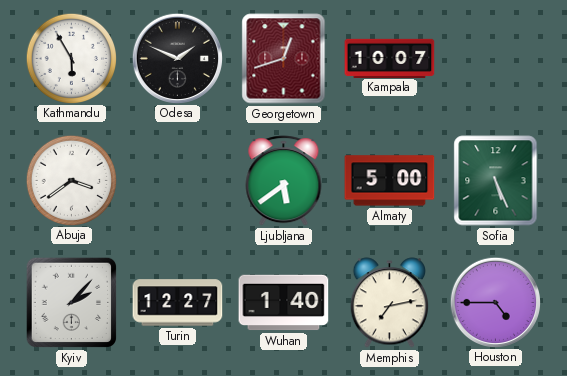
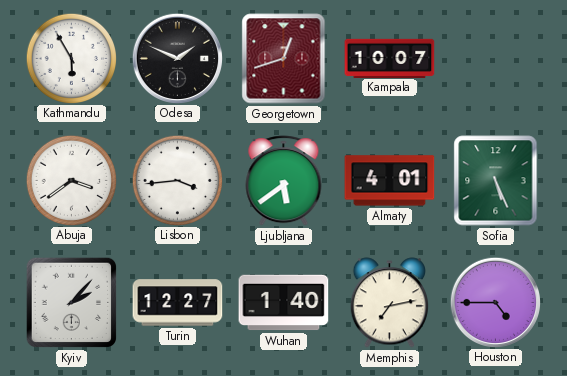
Lisbon: none -> 3:44
Almaty: 5:00 -> 4:01
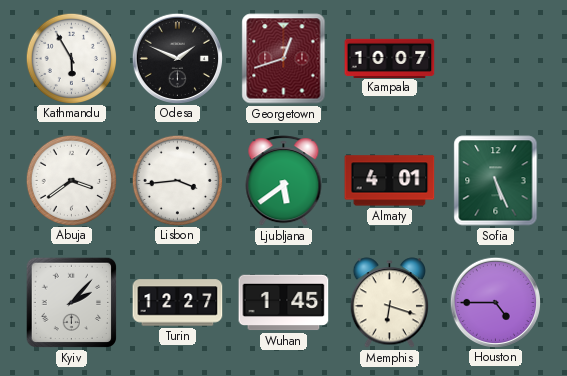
Wuhan: 1:40 -> 1:45
Memphis: 7:13 -> 6:18
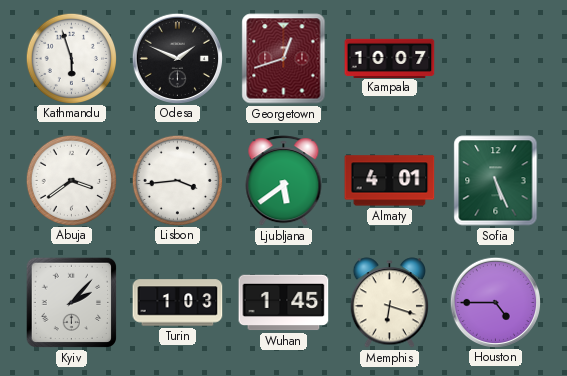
Kathmandu: 5:55 -> 5:57
Turin: 12:27 -> 1:03
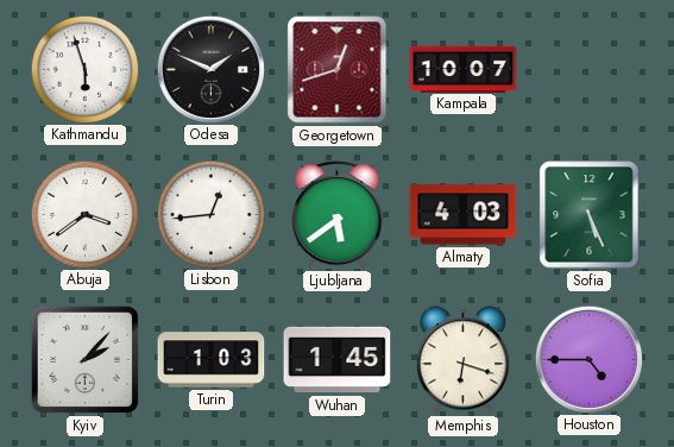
Lisbon: 3:44 -> 12:44
Almaty: 4:01 -> 4:03
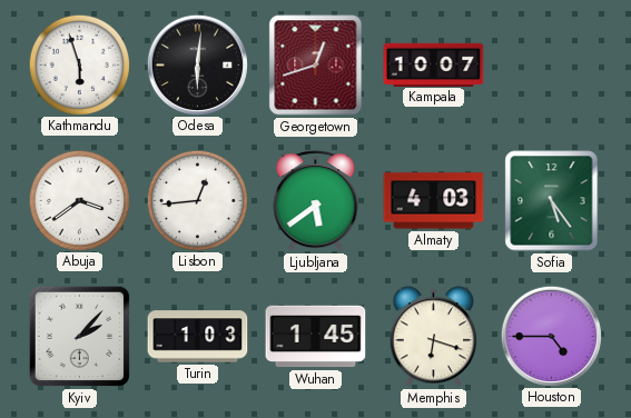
Odesa: 1:49 -> 6:01
Sofia: 5:26 -> 5:24
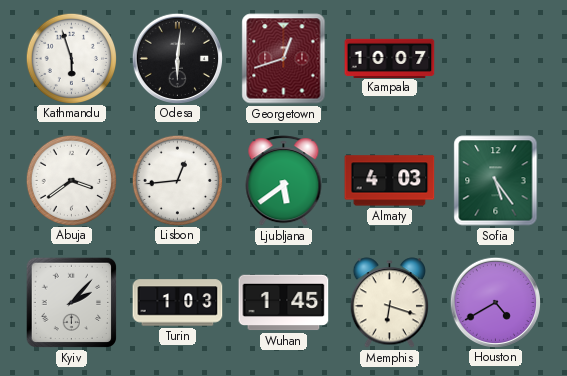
Houston: 4:45 -> 4:40
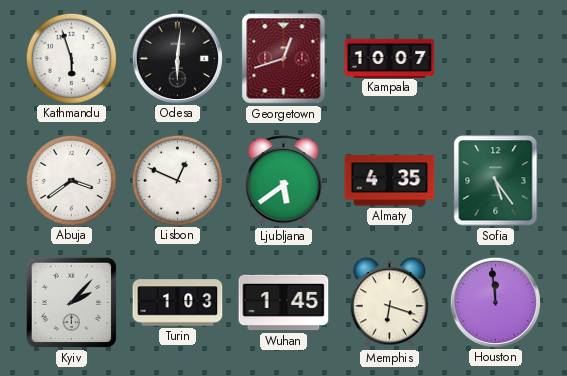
Lisbon: 12:44 -> 12:49
Almaty: 4:03 -> 4:35
Houston: 4:40 -> 11:59
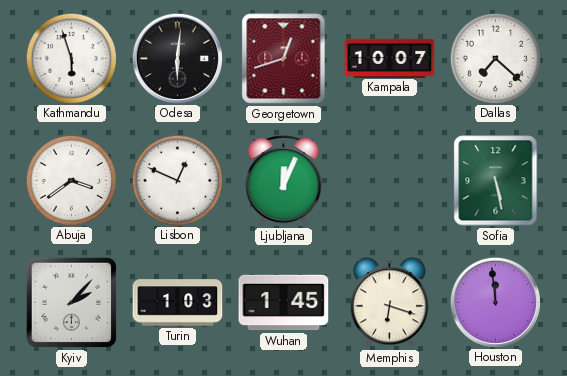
Dallas: none -> 7:22
Ljubljana: 5:39 -> 12:04
Almaty: 4:35 -> none
Sofia: 5:24 -> 5:28
